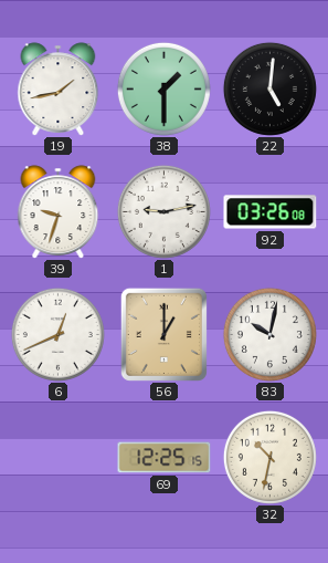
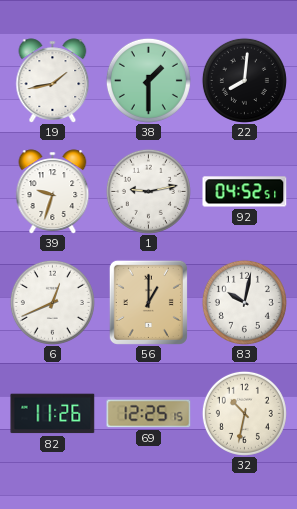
22: 5:01 -> 8:01
92: 03:26 -> 04:52
82: none -> 11:26
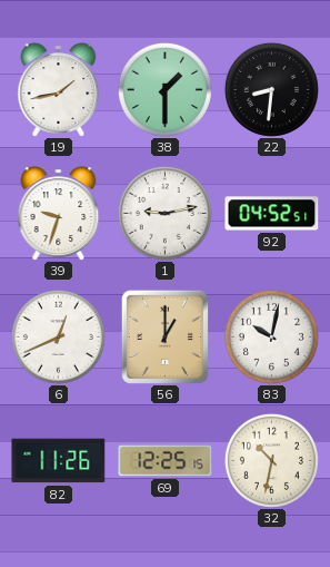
22: 8:01 -> 8:31
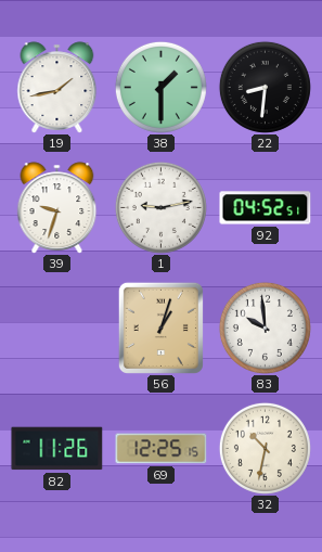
6: 12:41 -> none
56: 1:00 -> 1:03
83: 10:02 -> 9:59
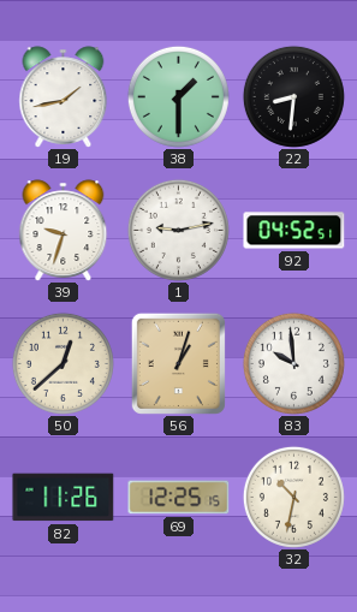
50: none -> 12:38
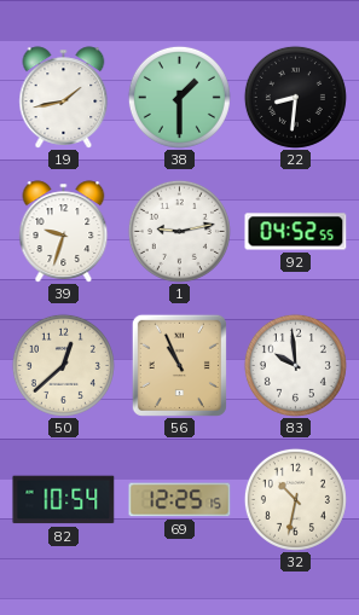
92: 04:52:51 -> 04:52:55
56: 1:03 -> 10:56
82: 11:26 -> 10:54
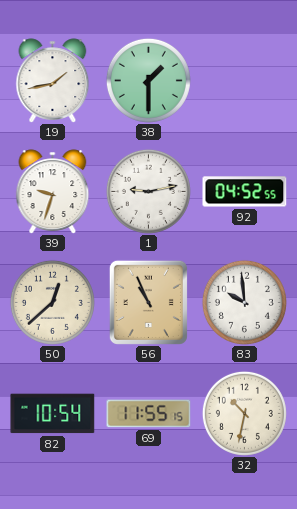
22: 8:31 -> none
69: 12:25 -> 11:55
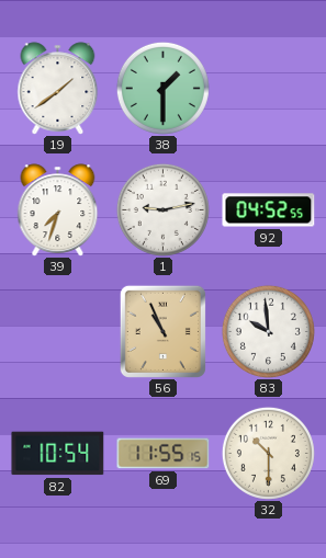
19: 1:43 -> 1:39
39: 9:33 -> 7:33
50: 12:38 -> none
32: 10:32 -> 10:30
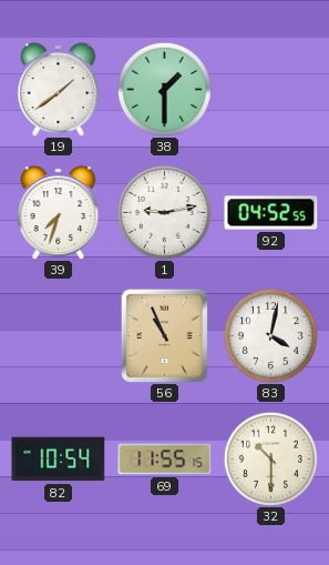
83: 9:59 -> 4:02
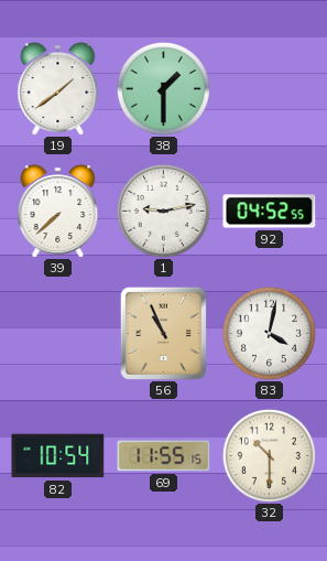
39: 7:33 -> 7:38
